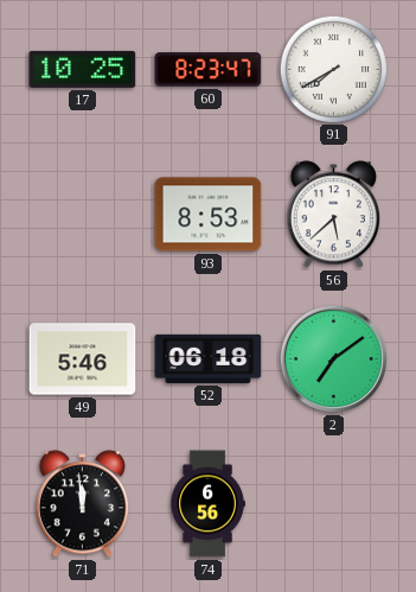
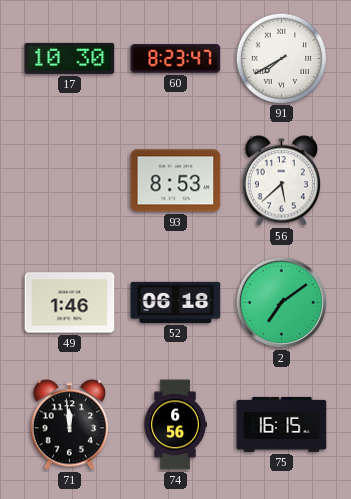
17: 10:25 -> 10:30
49: 5:46 -> 1:46
75: none -> 16:15
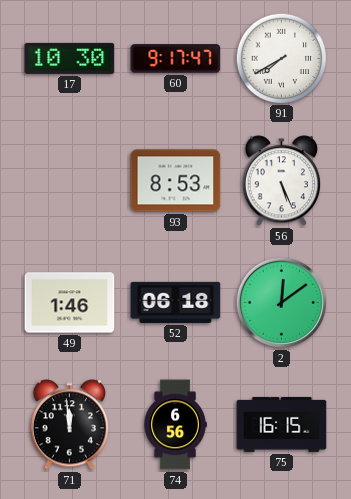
60: 8:23 -> 9:17
56: 5:38 -> 5:26
2: 7:09 -> 12:09
